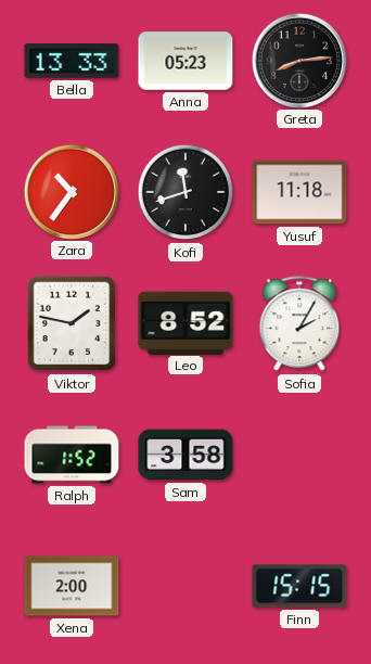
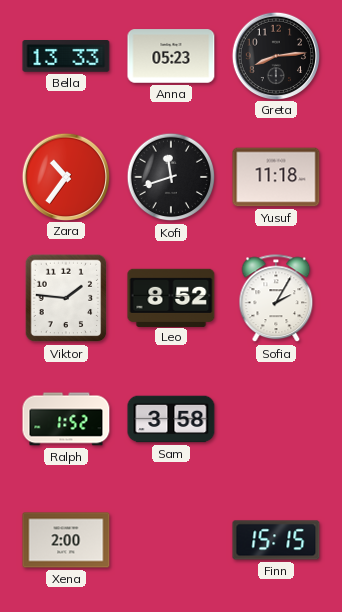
Viktor: 1:47 -> 1:46
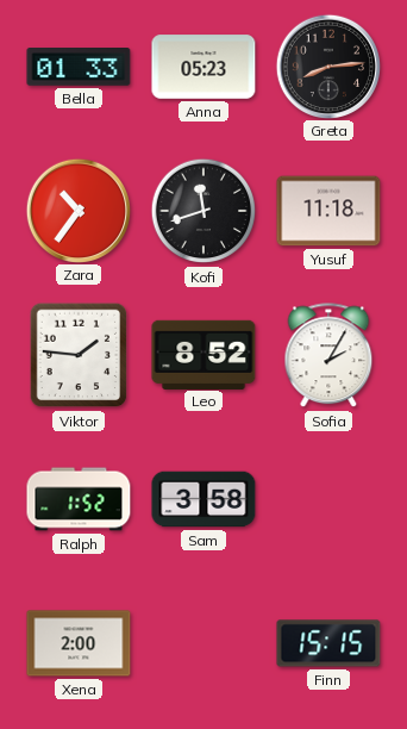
Bella: 13:33 -> 01:33
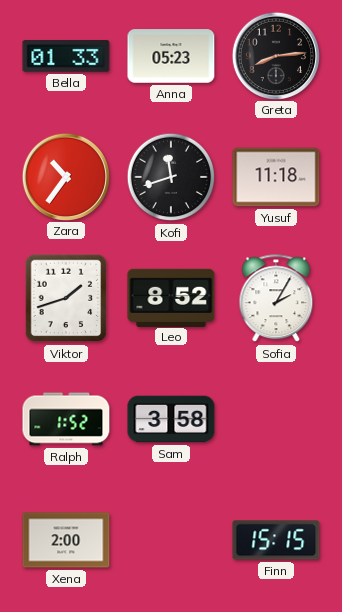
Viktor: 1:46 -> 1:42
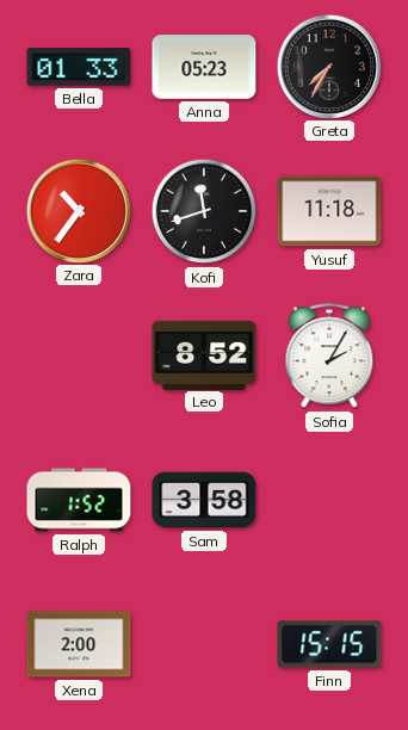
Greta: 8:14 -> 7:35
Viktor: 1:42 -> none
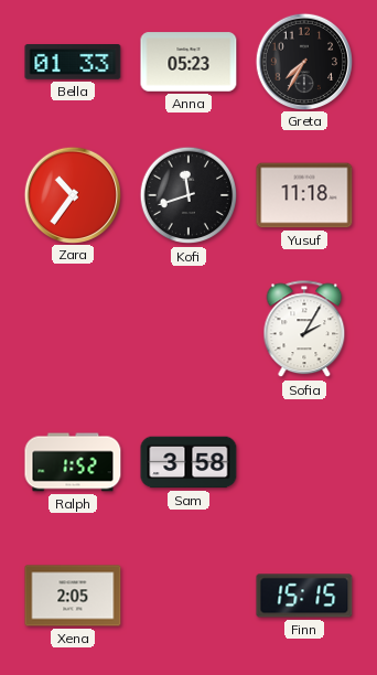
Leo: 8:52 -> none
Xena: 2:00 -> 2:05
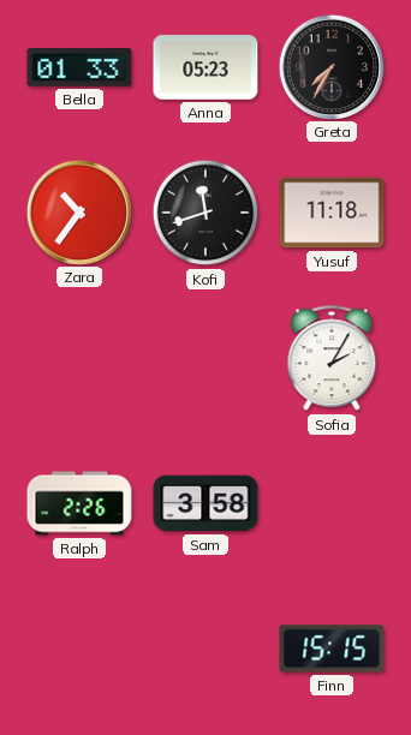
Ralph: 1:52 -> 2:26
Xena: 2:05 -> none
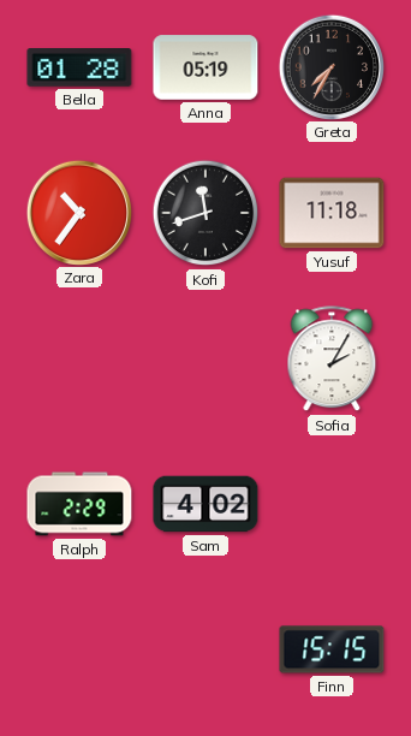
Bella: 01:33 -> 01:28
Anna: 05:23 -> 05:19
Ralph: 2:26 -> 2:29
Sam: 3:58 -> 4:02
